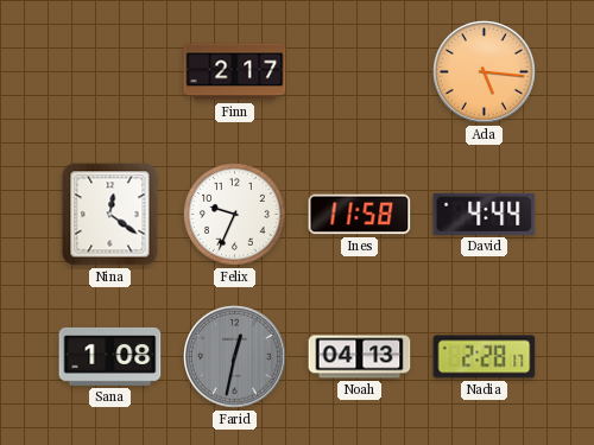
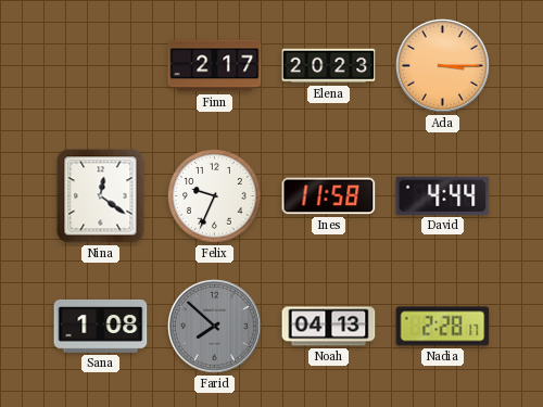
Elena: none -> 20:23
Ada: 5:16 -> 3:15
Farid: 12:32 -> 7:52
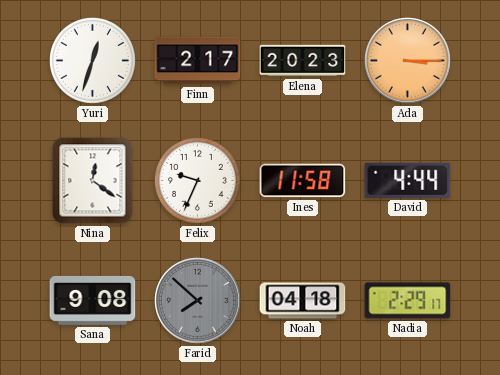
Yuri: none -> 12:33
Sana: 1:08 -> 9:08
Noah: 04:13 -> 04:18
Nadia: 2:28 -> 2:29
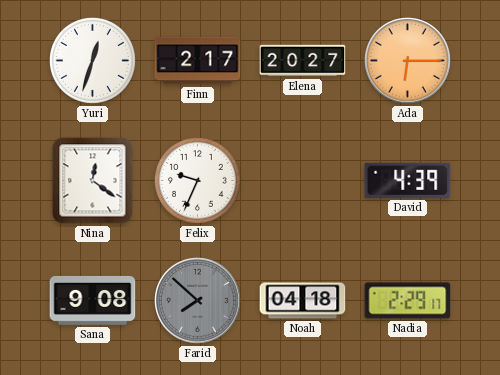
Elena: 20:23 -> 20:27
Ada: 3:15 -> 6:15
Ines: 11:58 -> none
David: 4:44 -> 4:39
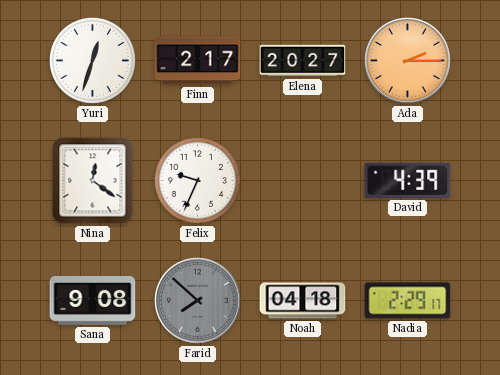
Ada: 6:15 -> 2:15
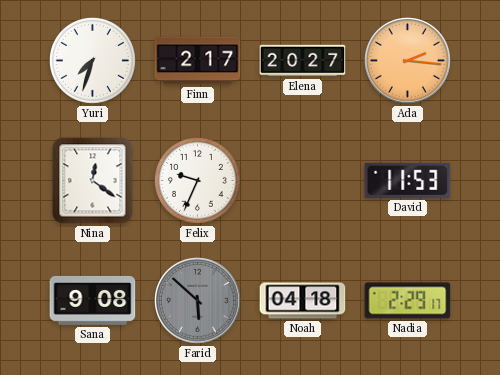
Yuri: 12:33 -> 7:33
Ada: 2:15 -> 2:16
David: 4:39 -> 11:53
Farid: 7:52 -> 5:52
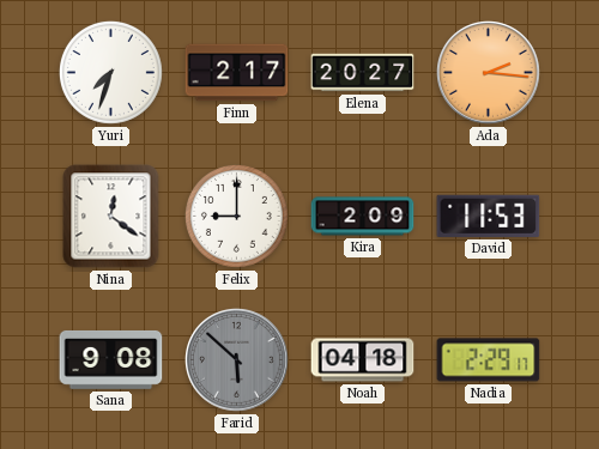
Felix: 9:34 -> 9:00
Kira: none -> 2:09
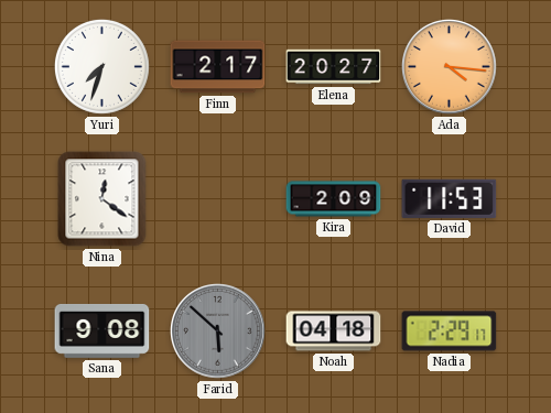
Ada: 2:16 -> 4:16
Felix: 9:00 -> none
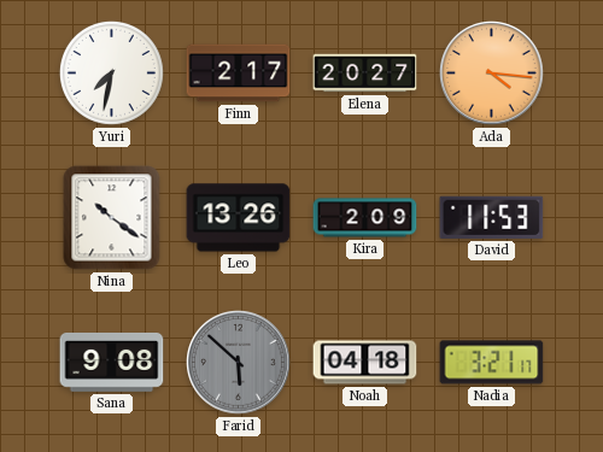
Yuri: 7:33 -> 7:32
Nina: 12:21 -> 10:21
Leo: none -> 13:26
Nadia: 2:29 -> 3:21
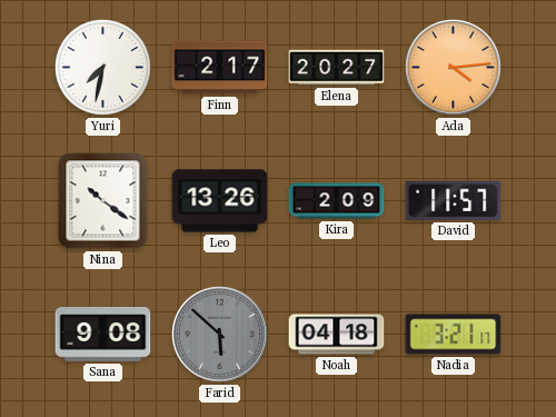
Ada: 4:16 -> 4:14
David: 11:53 -> 11:57
